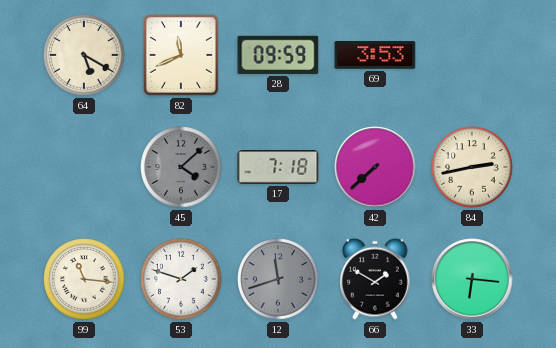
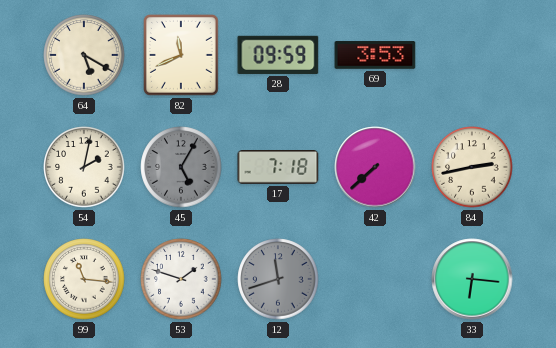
54: none -> 2:02
45: 4:08 -> 5:05
66: 1:50 -> none
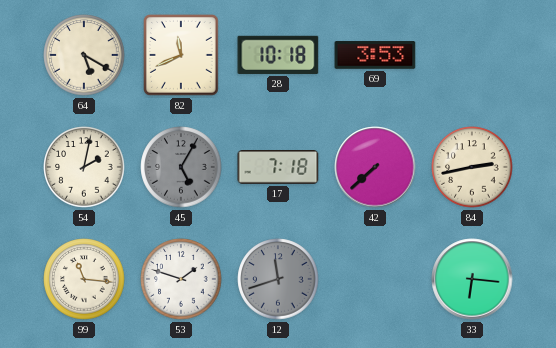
28: 09:59 -> 10:18
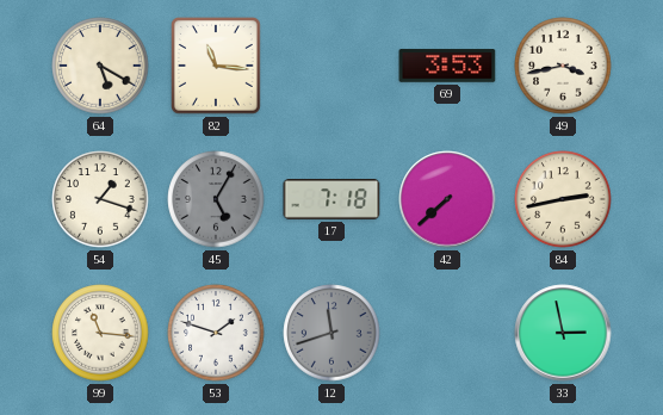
82: 11:41 -> 11:16
28: 10:18 -> none
49: none -> 3:43
54: 2:02 -> 1:18
33: 6:16 -> 2:58
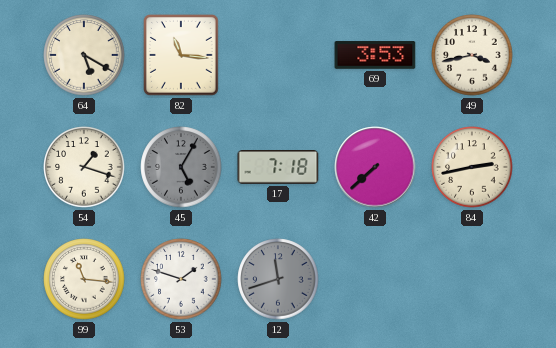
33: 2:58 -> none
